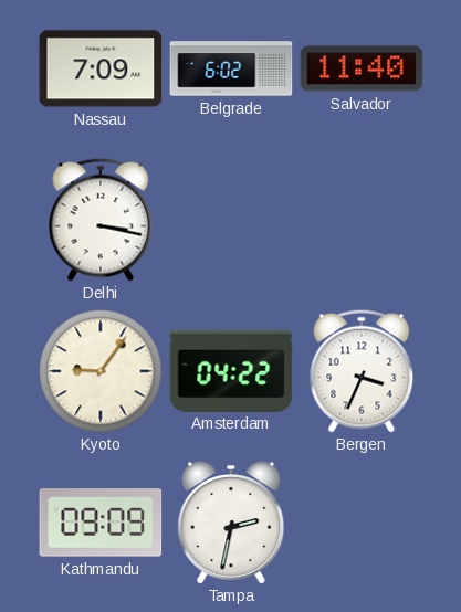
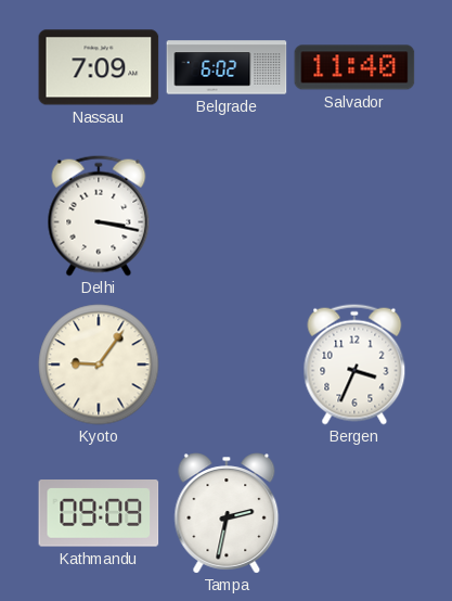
Amsterdam: 04:22 -> none
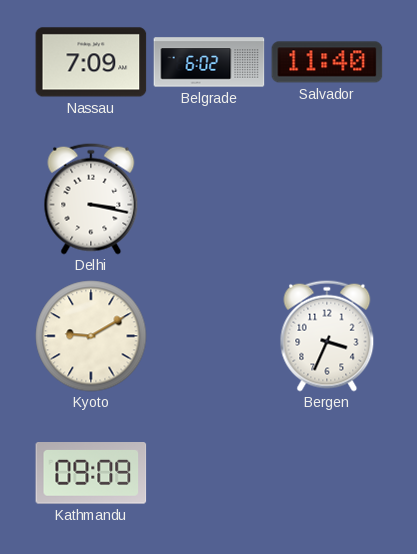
Kyoto: 9:06 -> 9:10
Tampa: 2:32 -> none
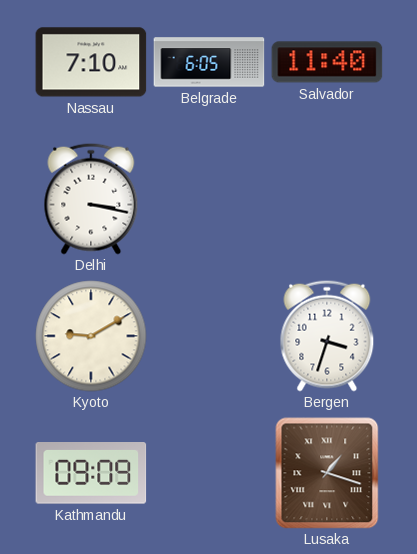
Nassau: 7:09 -> 7:10
Belgrade: 6:02 -> 6:05
Bergen: 3:34 -> 3:33
Lusaka: none -> 1:18
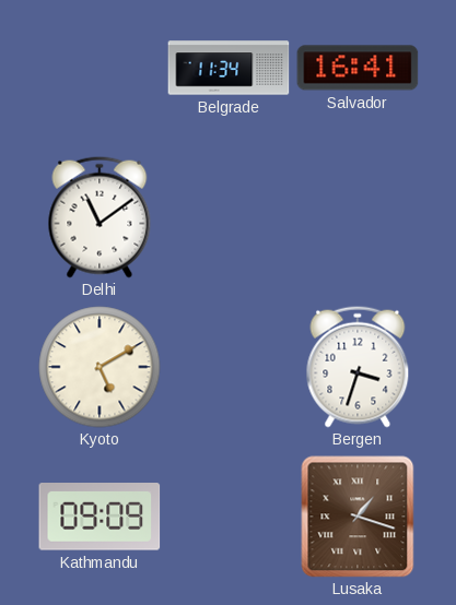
Nassau: 7:10 -> none
Belgrade: 6:05 -> 11:34
Salvador: 11:40 -> 16:41
Delhi: 3:17 -> 11:09
Kyoto: 9:10 -> 5:10
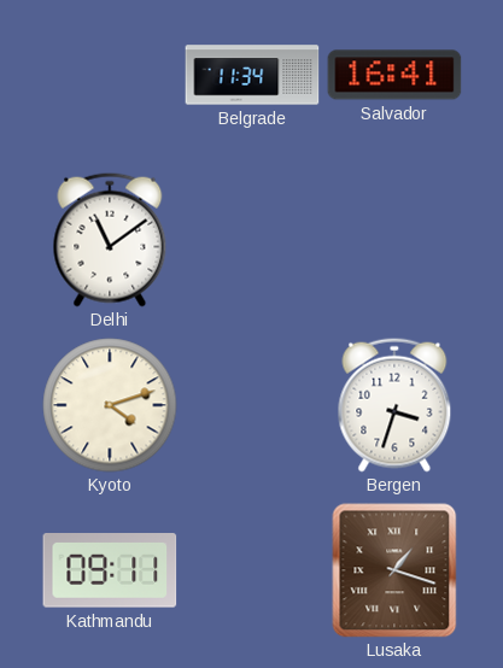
Kyoto: 5:10 -> 4:12
Kathmandu: 09:09 -> 09:11
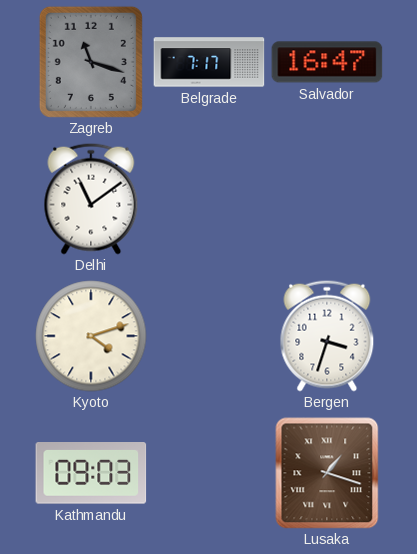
Zagreb: none -> 11:18
Belgrade: 11:34 -> 7:17
Salvador: 16:41 -> 16:47
Kathmandu: 09:11 -> 09:03
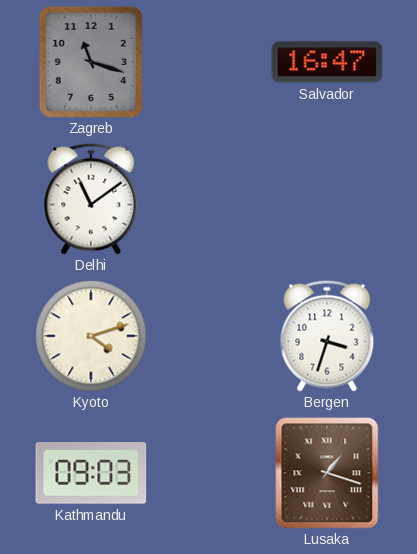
Belgrade: 7:17 -> none
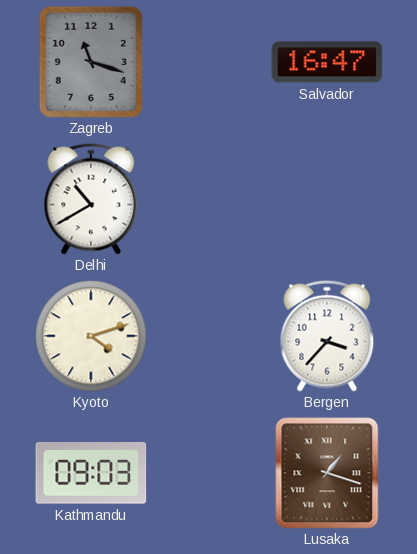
Delhi: 11:09 -> 10:40
Bergen: 3:33 -> 3:37
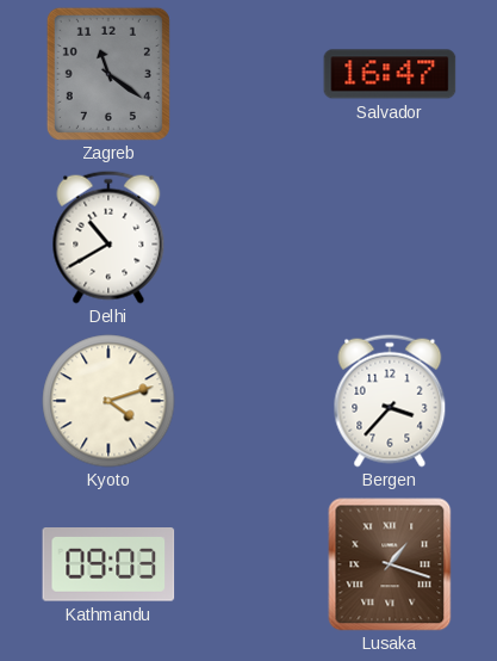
Zagreb: 11:18 -> 11:21
